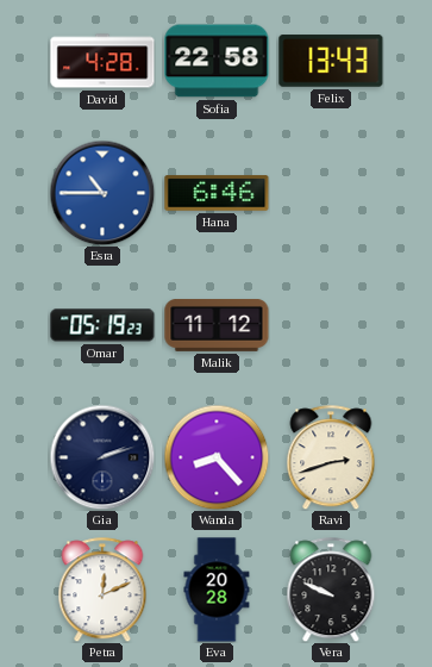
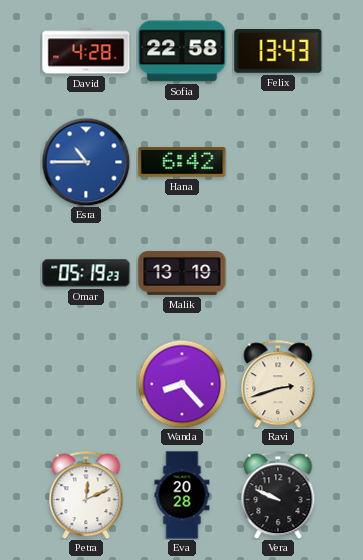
Hana: 6:46 -> 6:42
Malik: 11:12 -> 13:19
Gia: 2:12 -> none
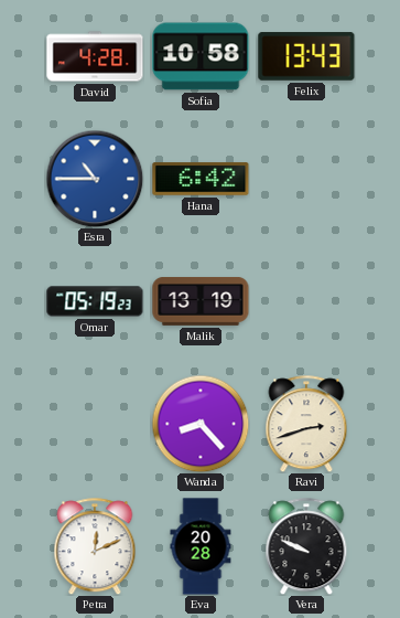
Sofia: 22:58 -> 10:58
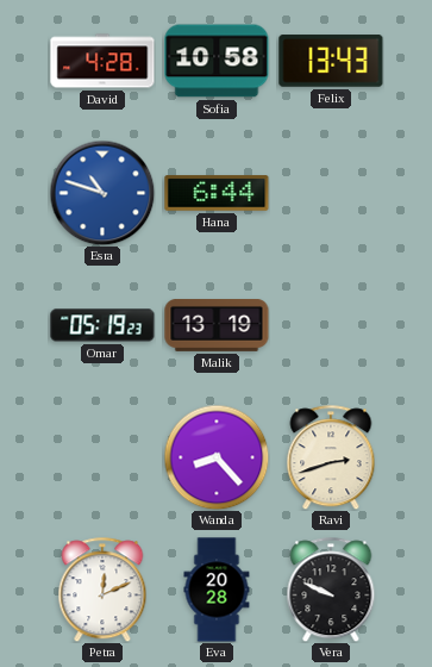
Esra: 10:45 -> 10:48
Hana: 6:42 -> 6:44
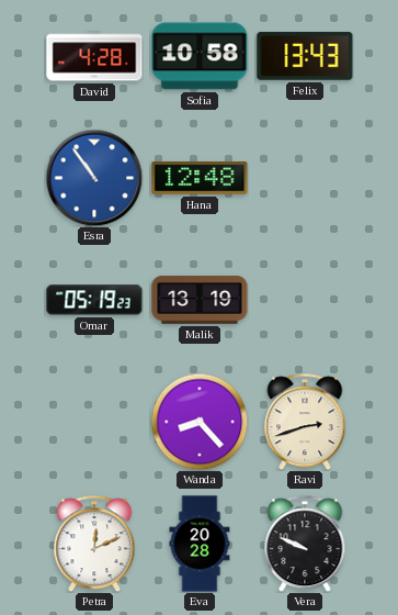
Esra: 10:48 -> 10:54
Hana: 6:44 -> 12:48
